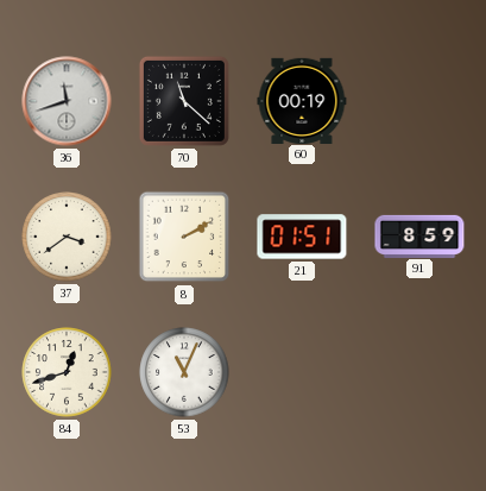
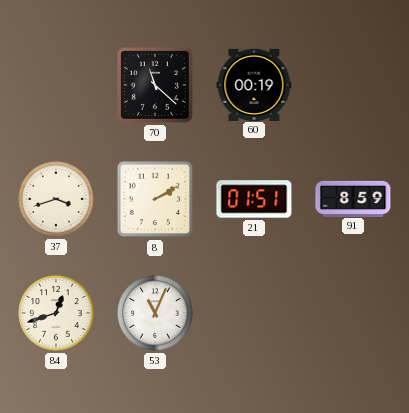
36: 11:42 -> none
37: 3:39 -> 3:42
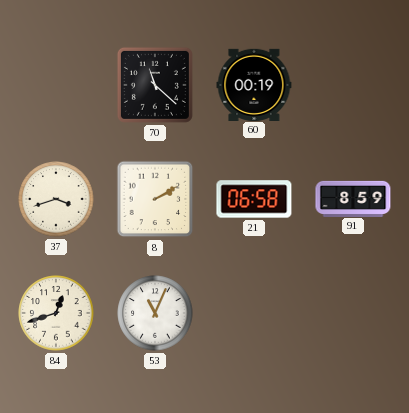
21: 01:51 -> 06:58
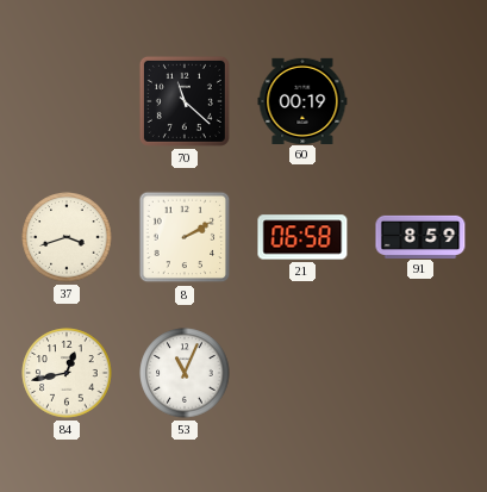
84: 12:42 -> 12:43
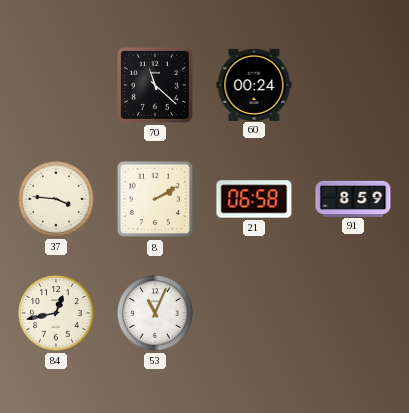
60: 00:19 -> 00:24
37: 3:42 -> 3:46
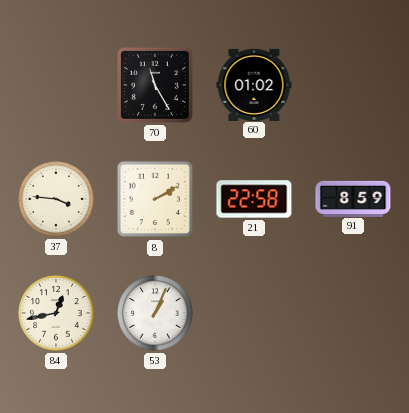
70: 11:22 -> 11:25
60: 00:24 -> 01:02
21: 06:58 -> 22:58
53: 11:04 -> 1:04
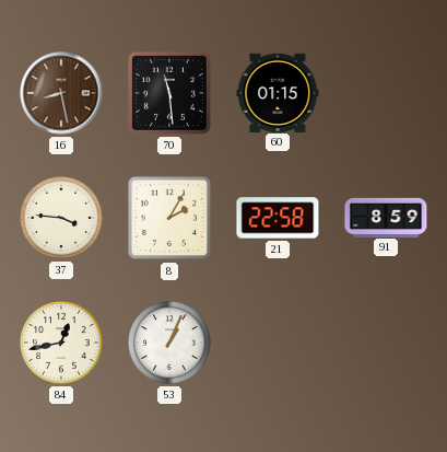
16: none -> 8:28
70: 11:25 -> 11:29
60: 01:02 -> 01:15
8: 2:10 -> 2:05
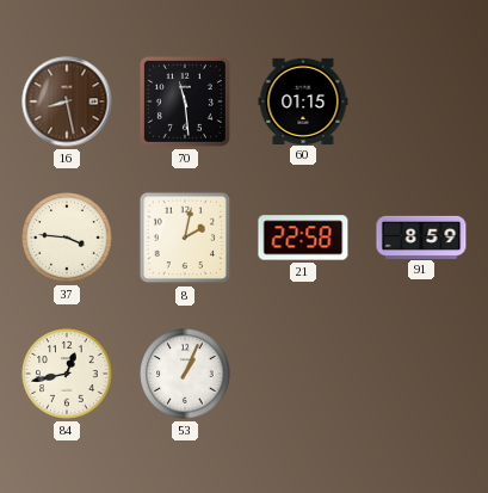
8: 2:05 -> 2:02
